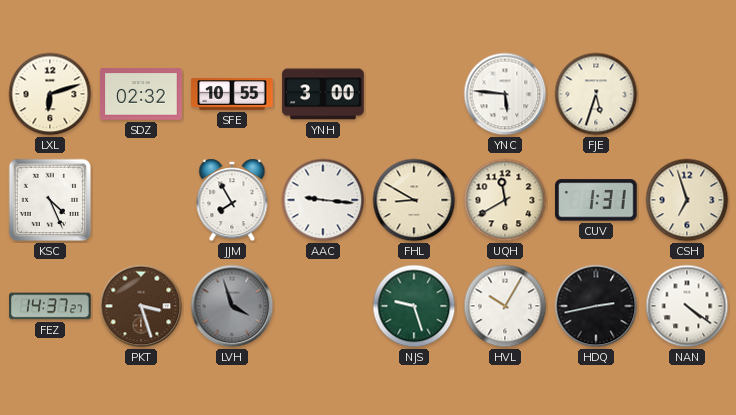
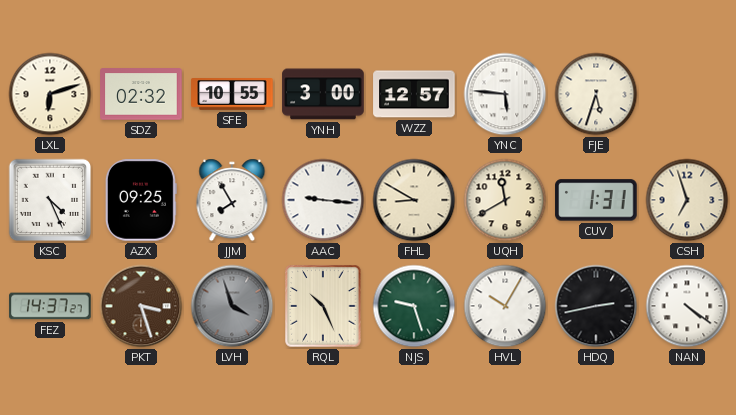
WZZ: none -> 12:57
AZX: none -> 09:25
RQL: none -> 10:26
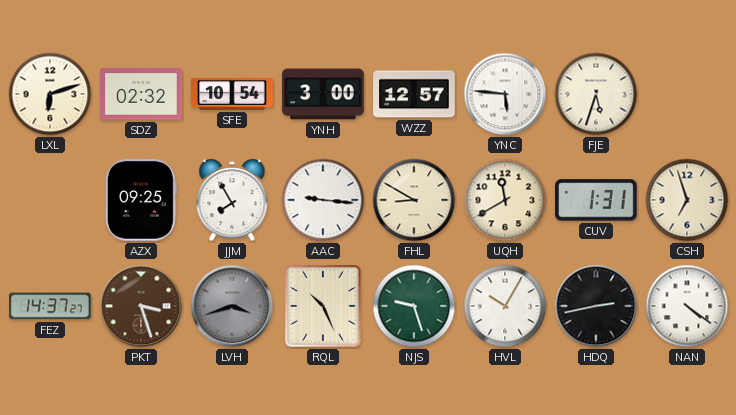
SFE: 10:55 -> 10:54
KSC: 4:26 -> none
LVH: 3:57 -> 3:42
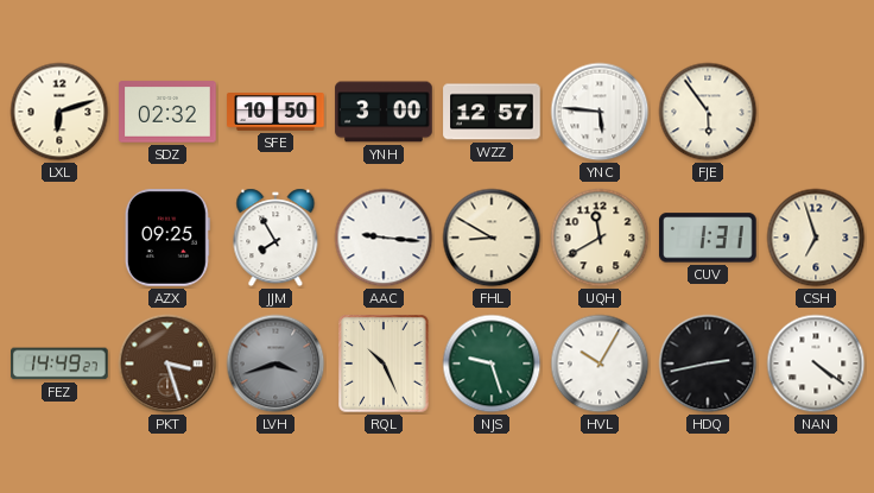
SFE: 10:54 -> 10:50
FJE: 5:33 -> 5:54
FEZ: 14:37 -> 14:49
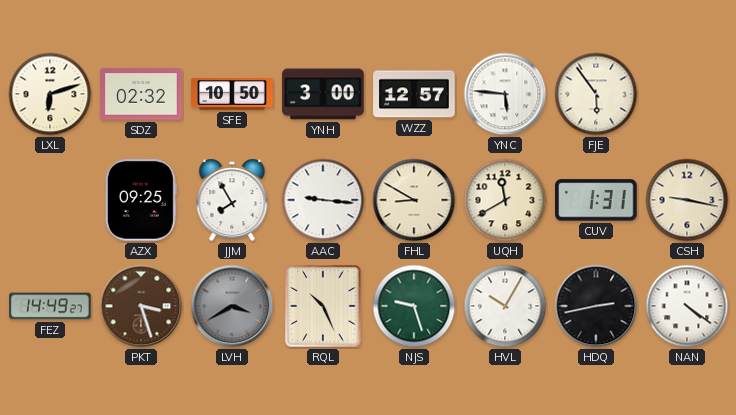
CSH: 6:57 -> 9:17
LVH: 3:42 -> 3:40
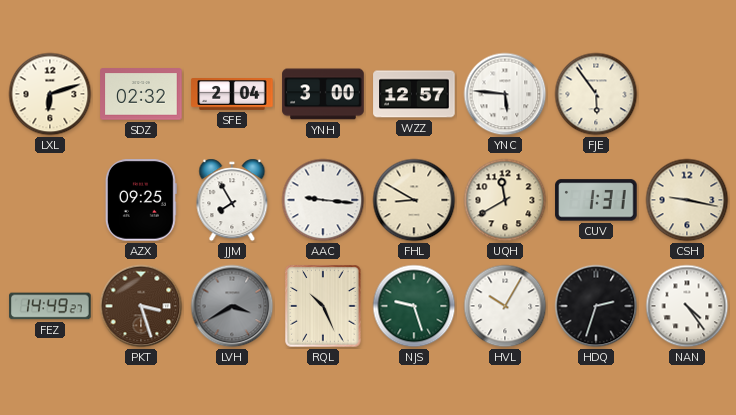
SFE: 10:50 -> 2:04
HDQ: 2:43 -> 2:33
NAN: 4:21 -> 4:24
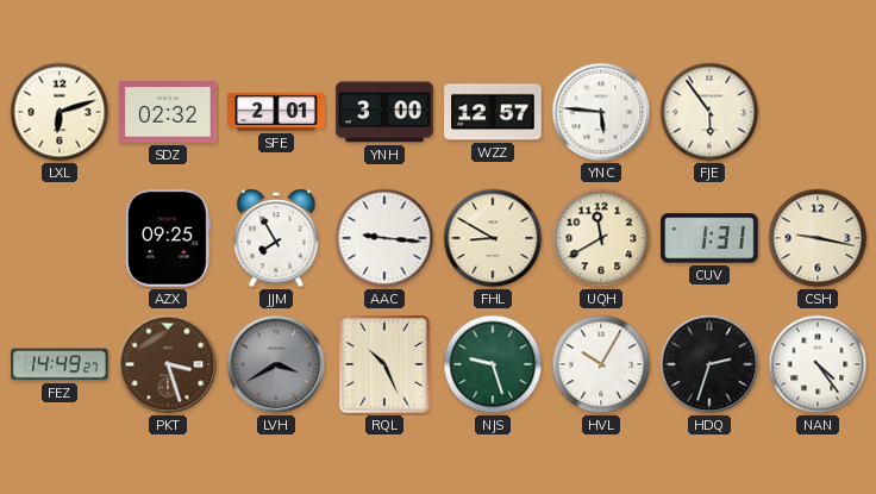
SFE: 2:04 -> 2:01
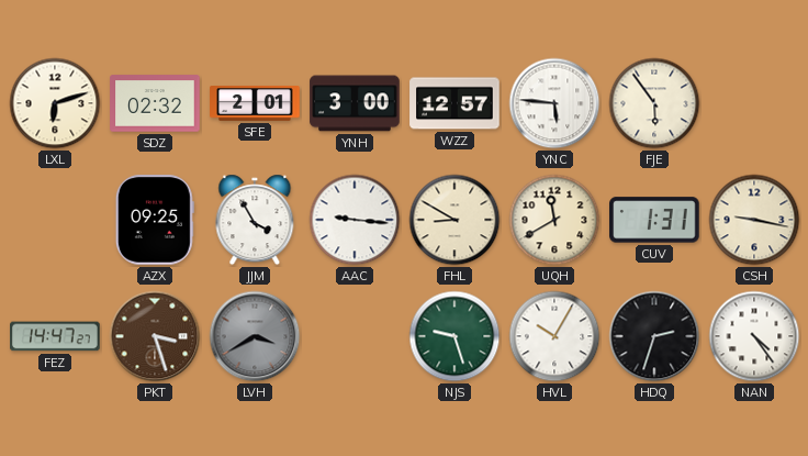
JJM: 7:55 -> 3:55
FEZ: 14:49 -> 14:47
RQL: 10:26 -> none
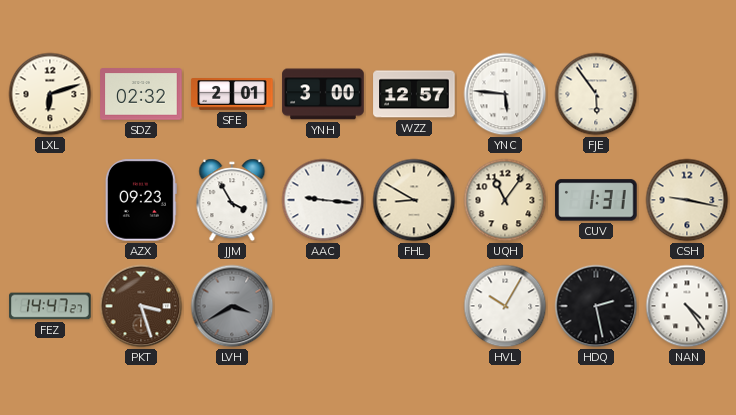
AZX: 09:25 -> 09:23
UQH: 11:40 -> 11:06
NJS: 9:27 -> none
HDQ: 2:33 -> 2:28
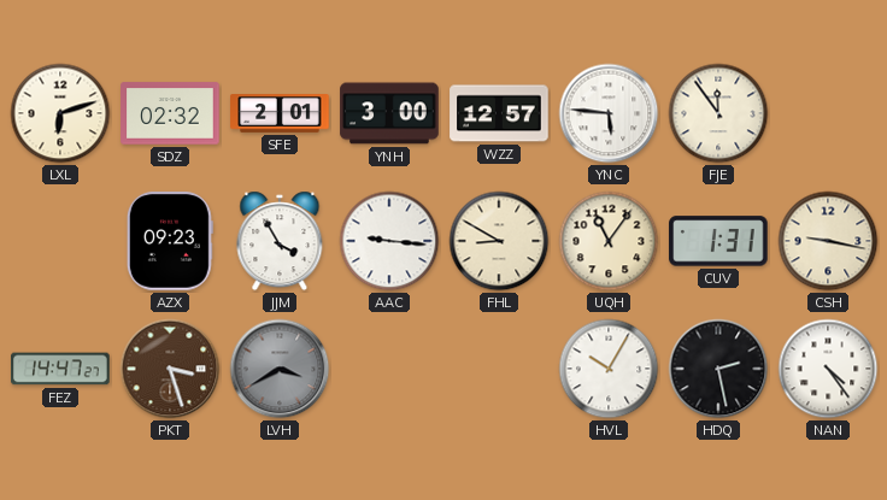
FJE: 5:54 -> 11:54
